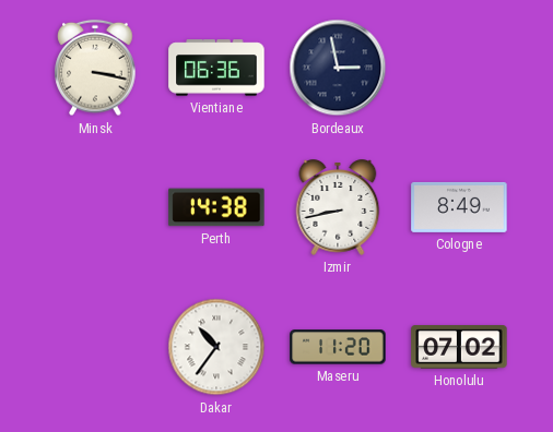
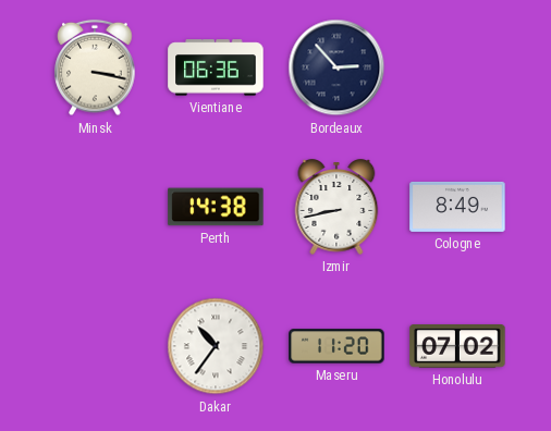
Bordeaux: 2:58 -> 2:53
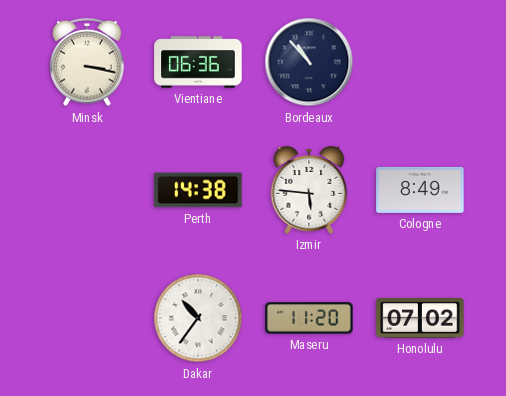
Bordeaux: 2:53 -> 10:53
Izmir: 8:43 -> 5:46
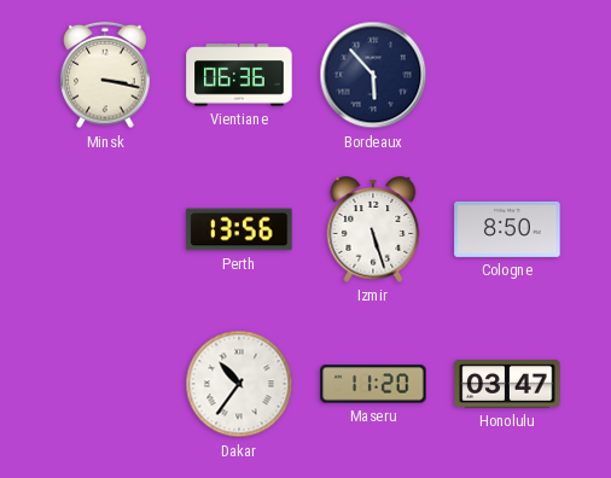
Bordeaux: 10:53 -> 5:53
Perth: 14:38 -> 13:56
Izmir: 5:46 -> 5:27
Cologne: 8:49 -> 8:50
Honolulu: 07:02 -> 03:47
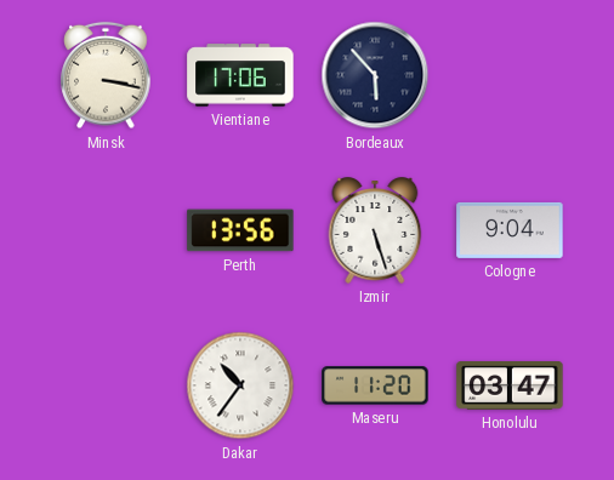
Vientiane: 06:36 -> 17:06
Cologne: 8:50 -> 9:04
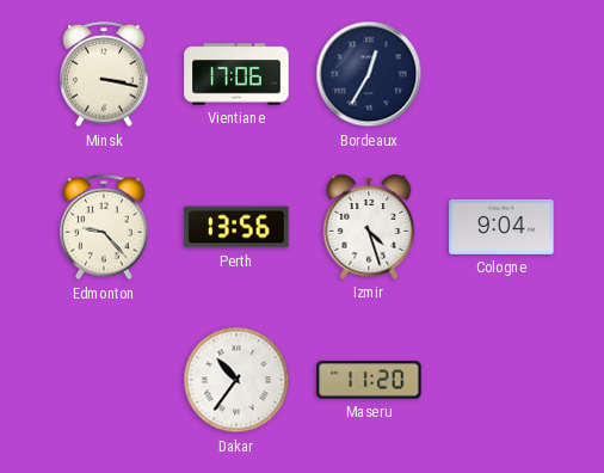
Bordeaux: 5:53 -> 12:35
Edmonton: none -> 9:23
Izmir: 5:27 -> 4:27
Honolulu: 03:47 -> none
